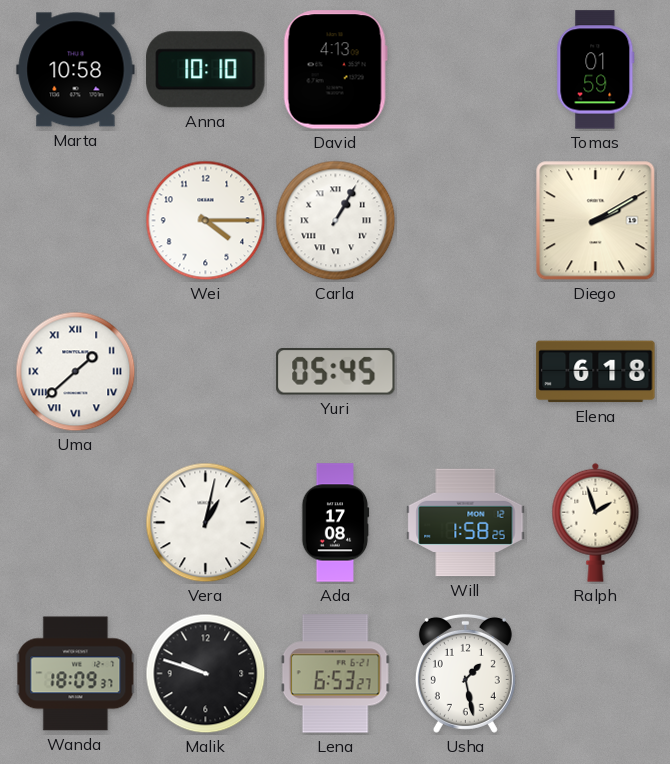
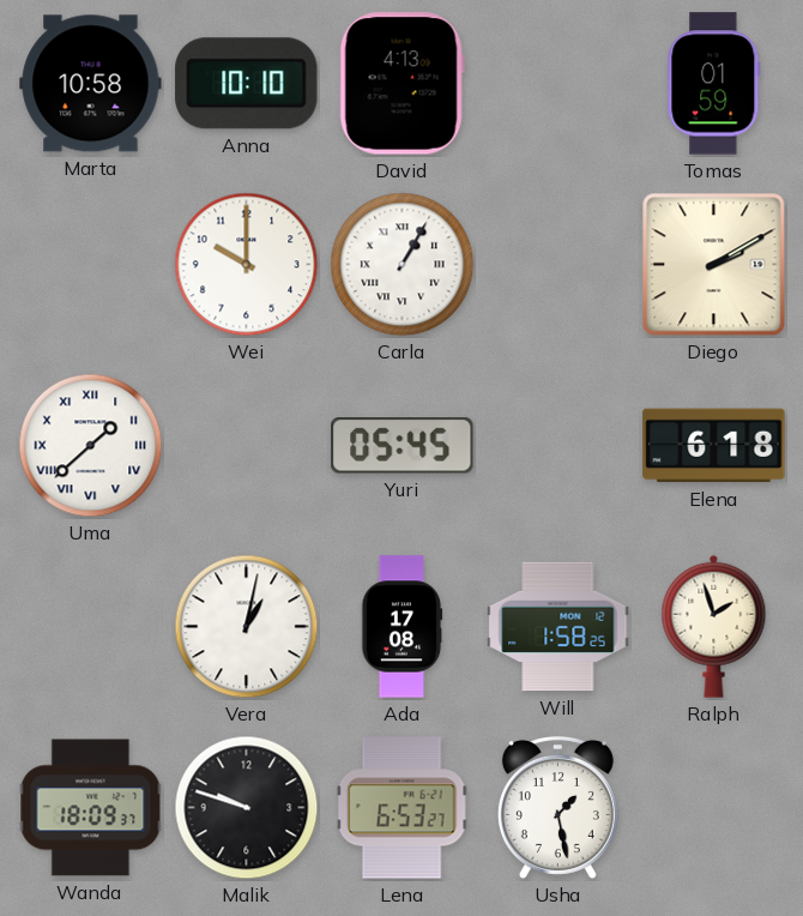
Wei: 4:15 -> 10:00
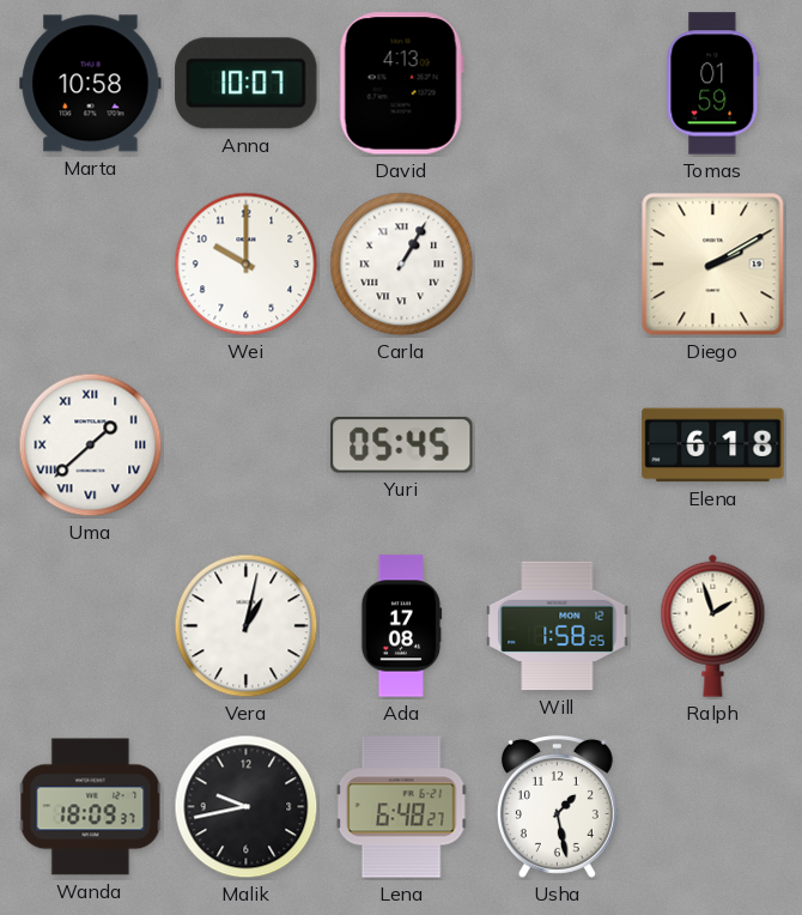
Anna: 10:10 -> 10:07
Malik: 9:48 -> 9:43
Lena: 6:53 -> 6:48
